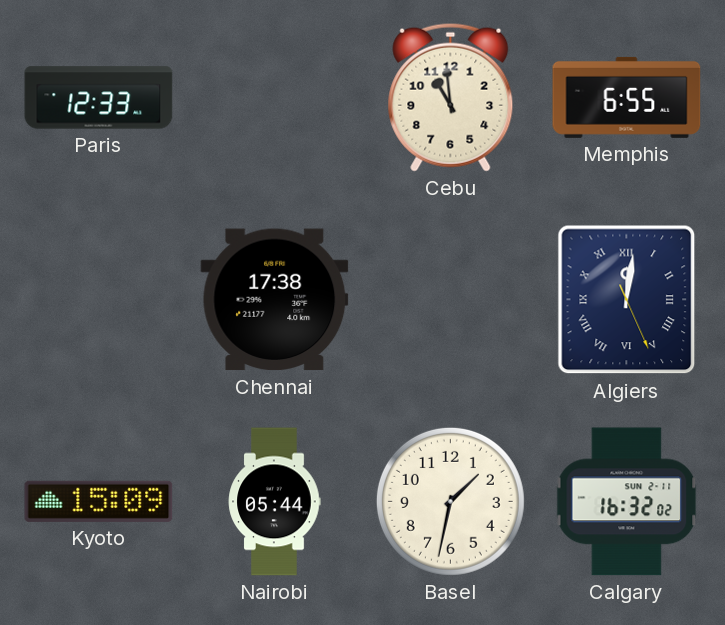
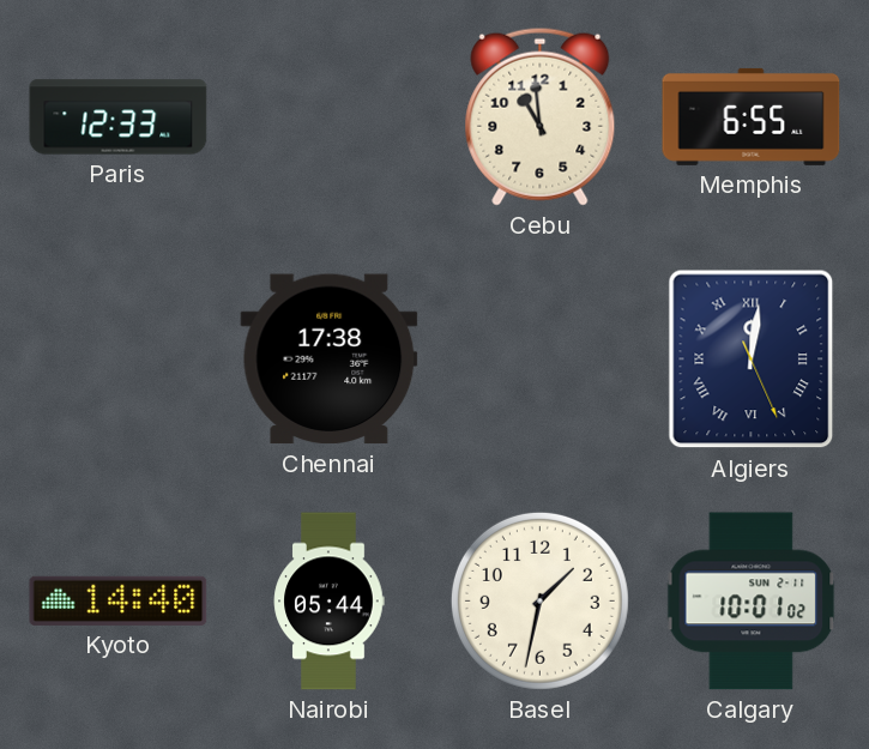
Kyoto: 15:09 -> 14:40
Calgary: 16:32 -> 10:01
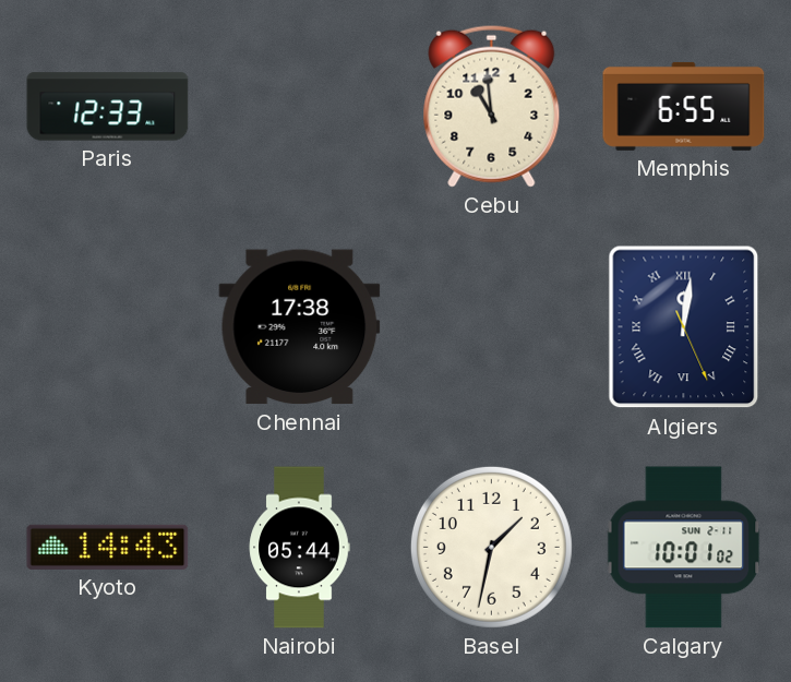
Kyoto: 14:40 -> 14:43
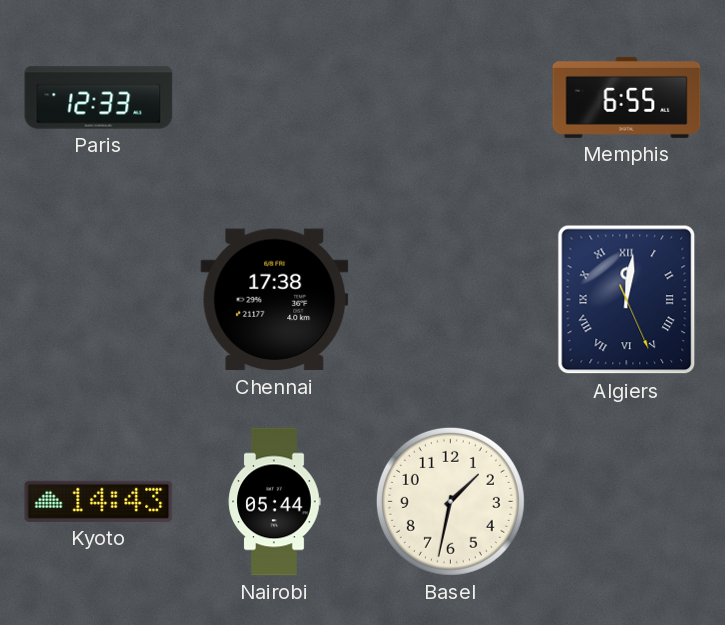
Cebu: 10:59 -> none
Calgary: 10:01 -> none
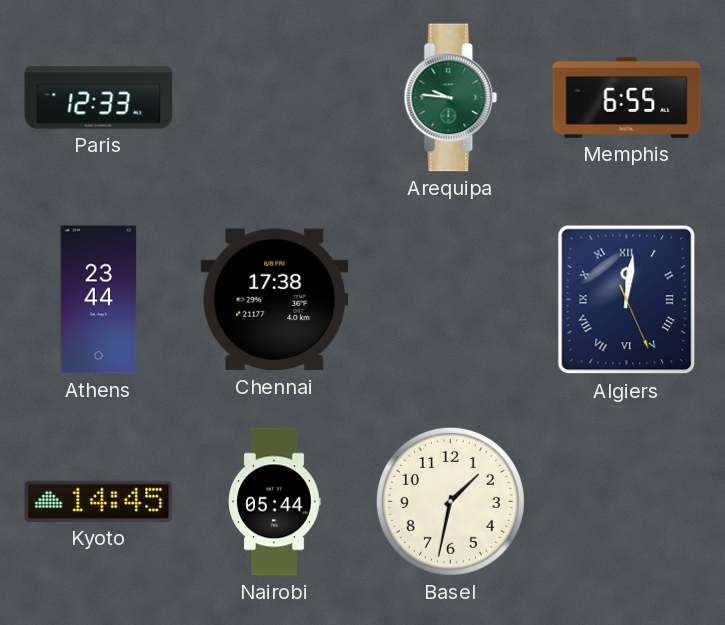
Arequipa: none -> 9:46
Athens: none -> 23:44
Kyoto: 14:43 -> 14:45
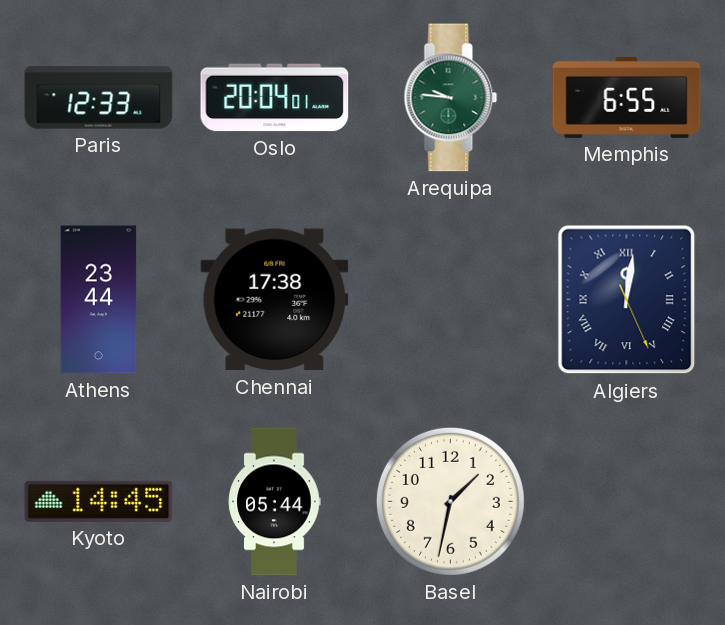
Oslo: none -> 20:04
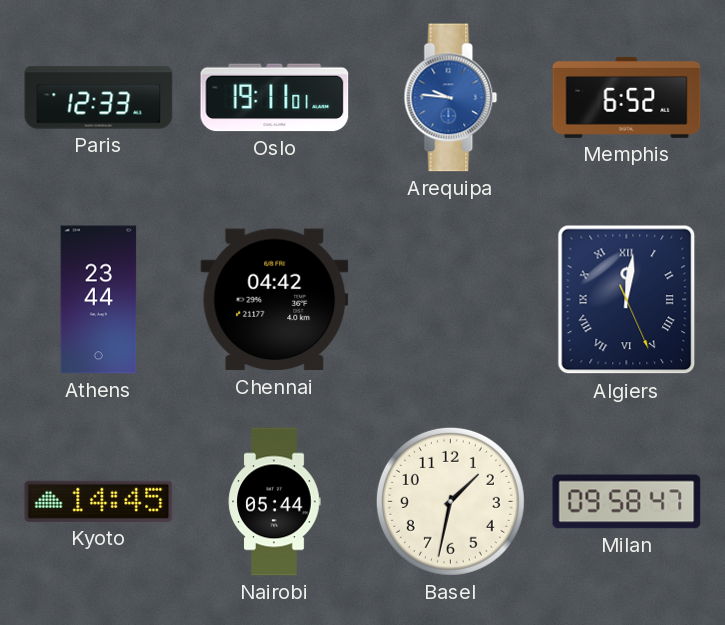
Oslo: 20:04 -> 19:11
Arequipa dial: green -> blue
Memphis: 6:55 -> 6:52
Chennai: 17:38 -> 04:42
Milan: none -> 09:58
